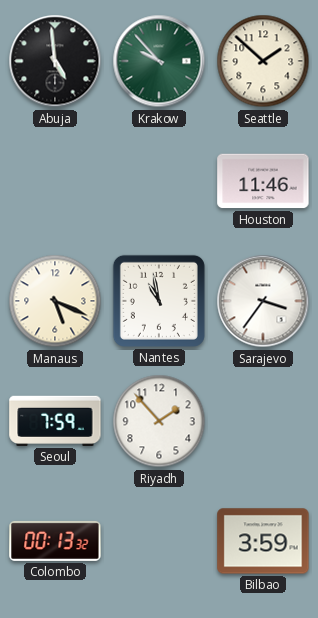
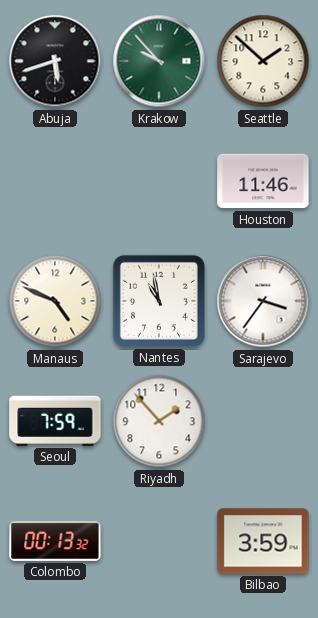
Abuja: 4:59 -> 5:42
Manaus: 5:19 -> 4:49
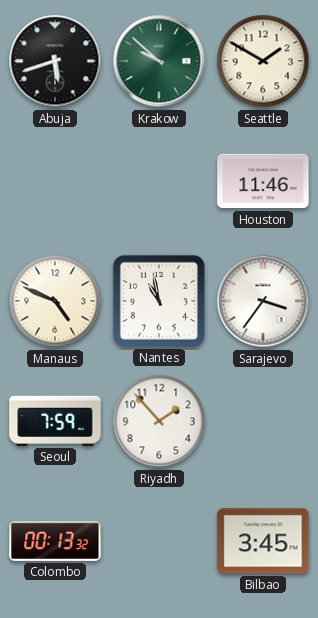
Krakow: 9:53 -> 9:52
Seattle: 1:52 -> 1:50
Bilbao: 3:59 -> 3:45
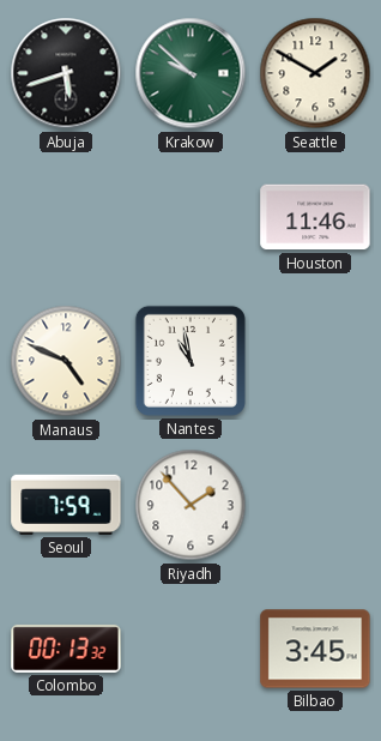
Sarajevo: 3:36 -> none
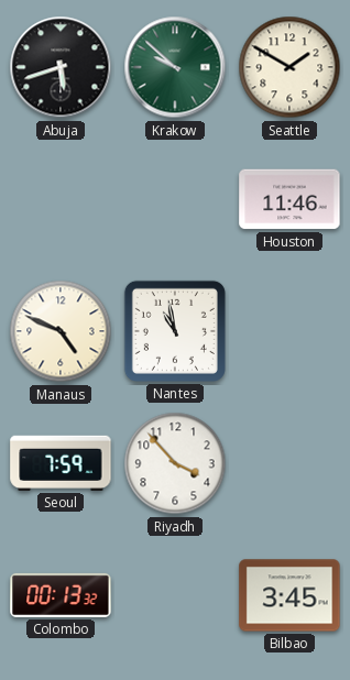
Riyadh: 1:53 -> 3:53
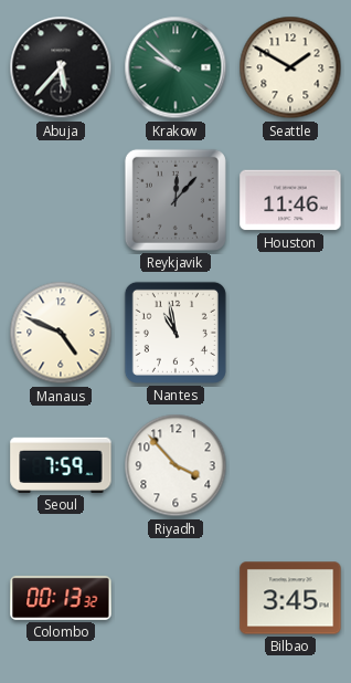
Abuja: 5:42 -> 5:37
Reykjavik: none -> 12:07
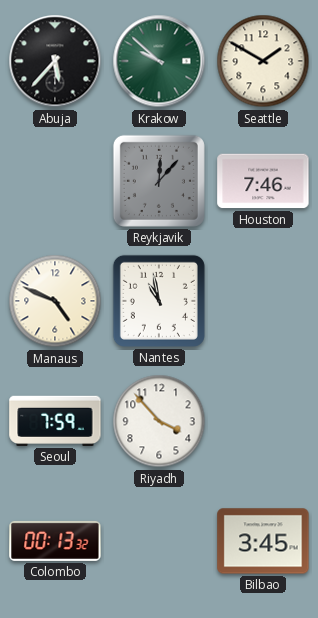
Houston: 11:46 -> 7:46
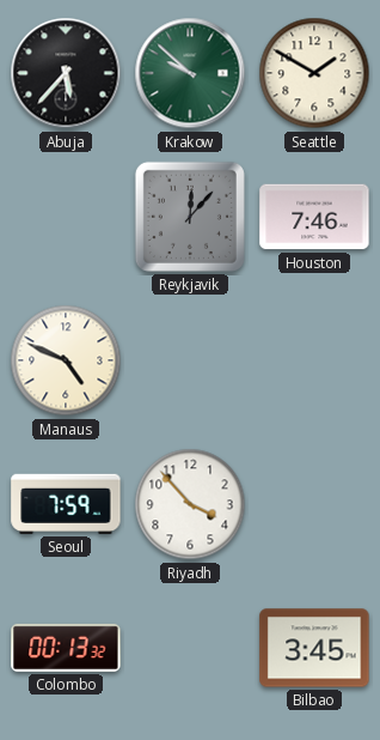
Nantes: 10:58 -> none
